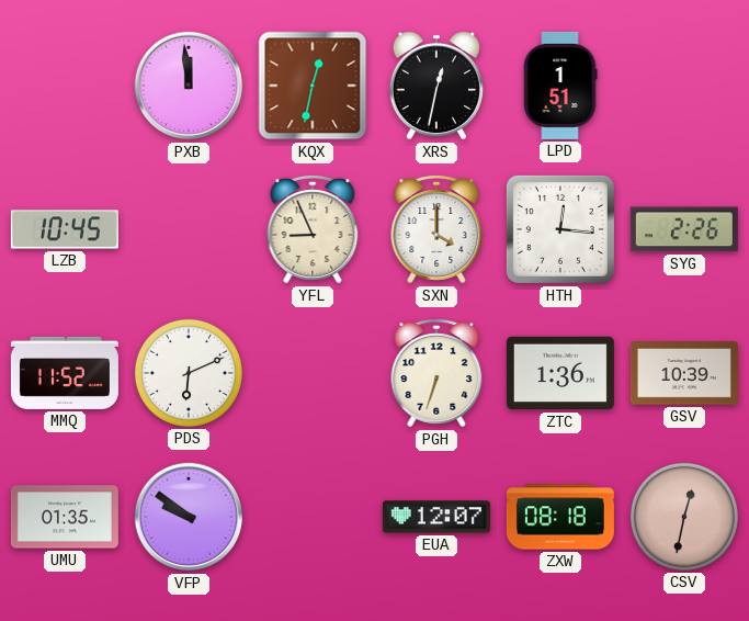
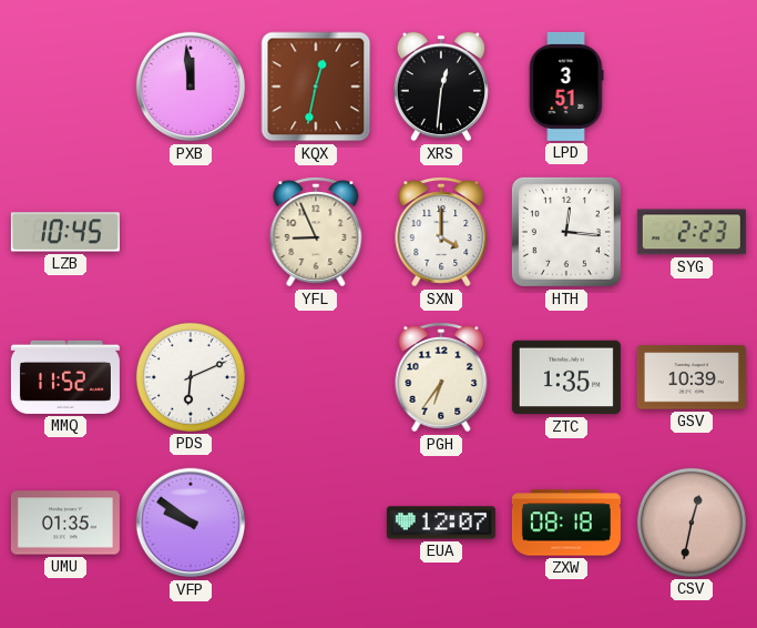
XRS: 12:32 -> 12:31
LPD: 1:51 -> 3:51
SYG: 2:26 -> 2:23
PGH: 6:33 -> 6:36
ZTC: 1:36 -> 1:35
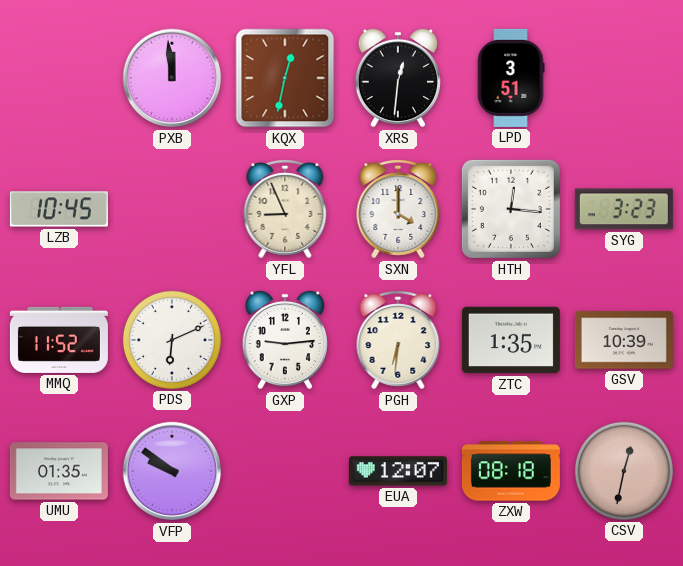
SYG: 2:23 -> 3:23
GXP: none -> 9:14
PGH: 6:36 -> 6:31
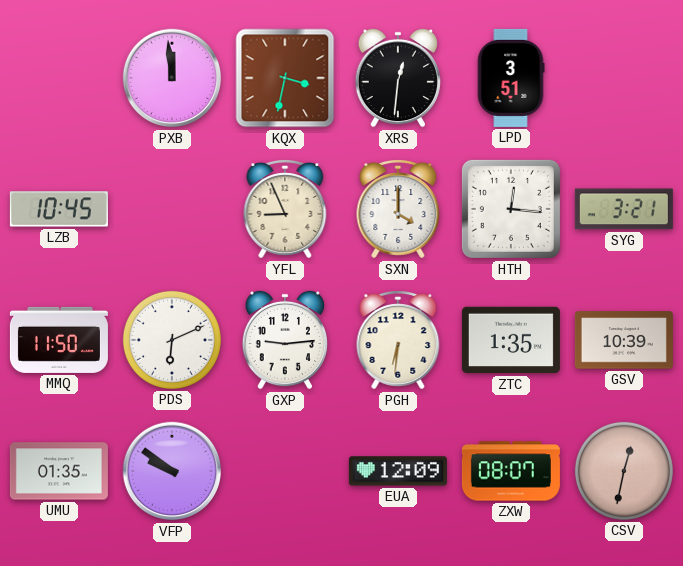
KQX: 12:32 -> 3:32
SYG: 3:23 -> 3:21
MMQ: 11:52 -> 11:50
EUA: 12:07 -> 12:09
ZXW: 08:18 -> 08:07
